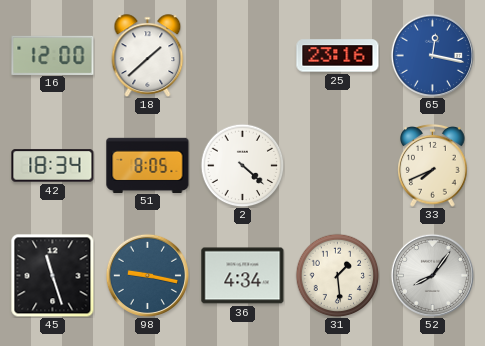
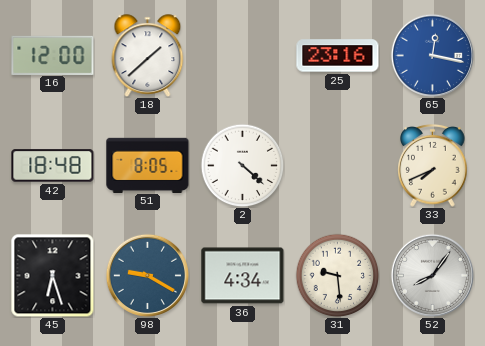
42: 18:34 -> 18:48
45: 11:27 -> 6:27
98: 9:17 -> 9:20
31: 1:29 -> 9:29
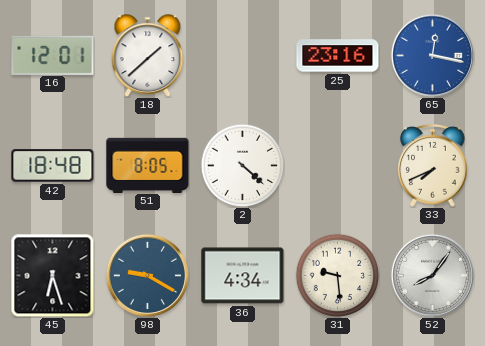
16: 12:00 -> 12:01
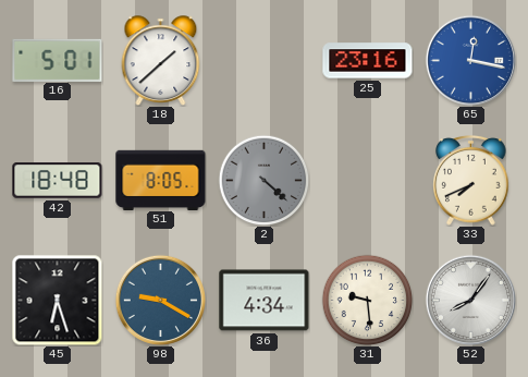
16: 12:01 -> 5:01
2 dial: white -> grey
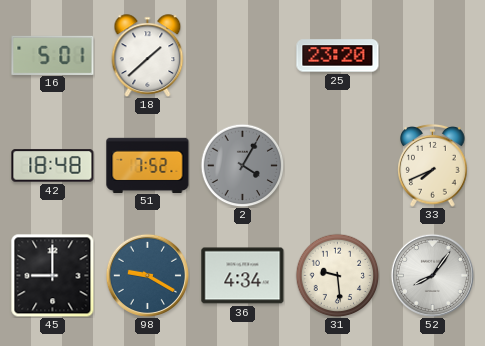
25: 23:16 -> 23:20
65: 12:17 -> none
51: 8:05 -> 7:52
2: 4:22 -> 4:05
45: 6:27 -> 9:00
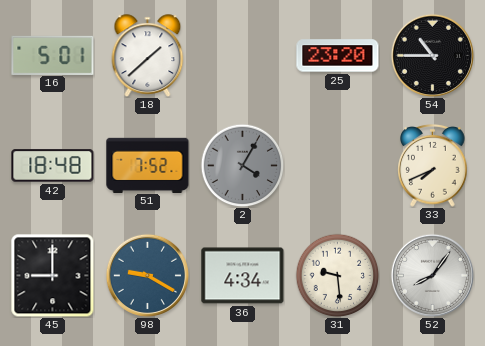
54: none -> 10:45
